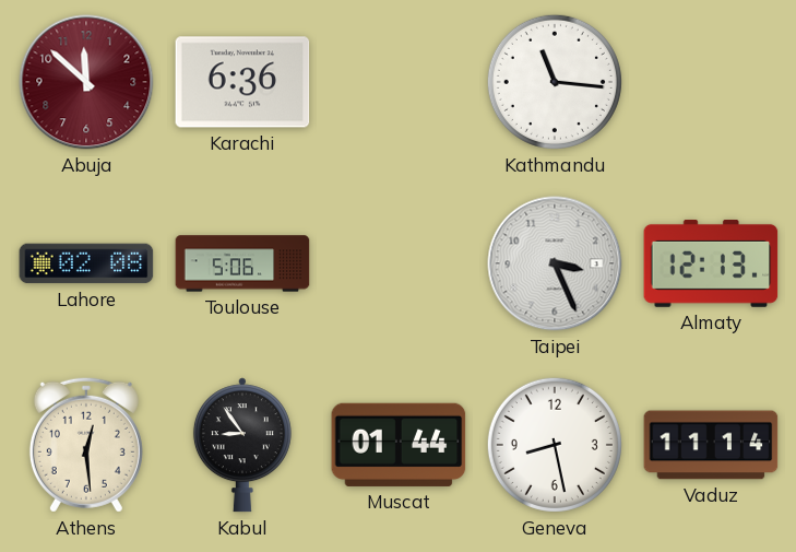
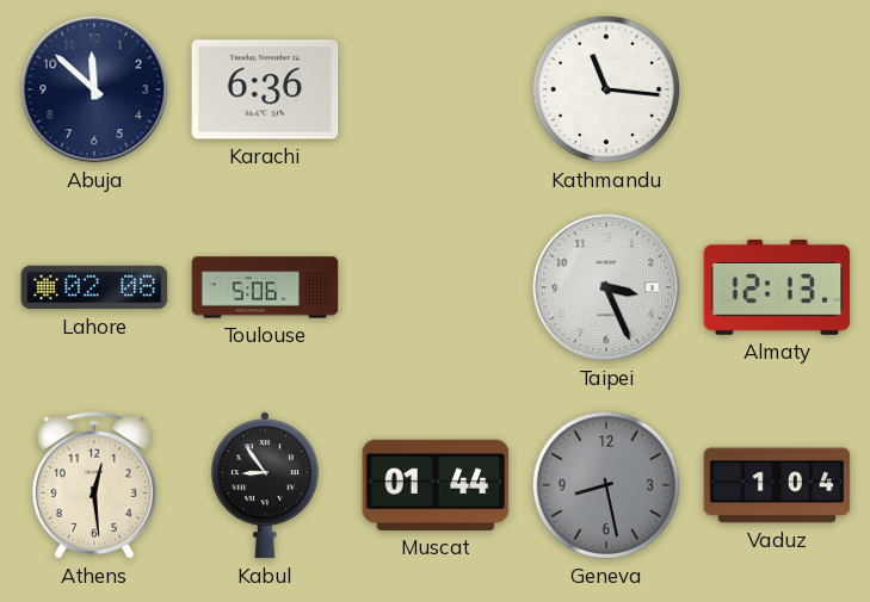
Abuja dial: burgundy -> navy
Geneva dial: white -> grey
Vaduz: 11:14 -> 1:04
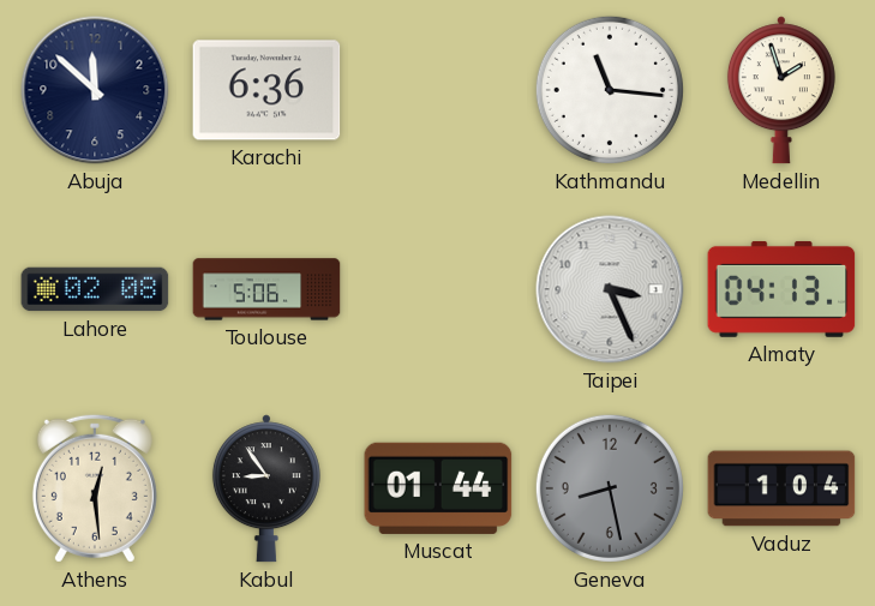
Medellin: none -> 1:57
Almaty: 12:13 -> 04:13
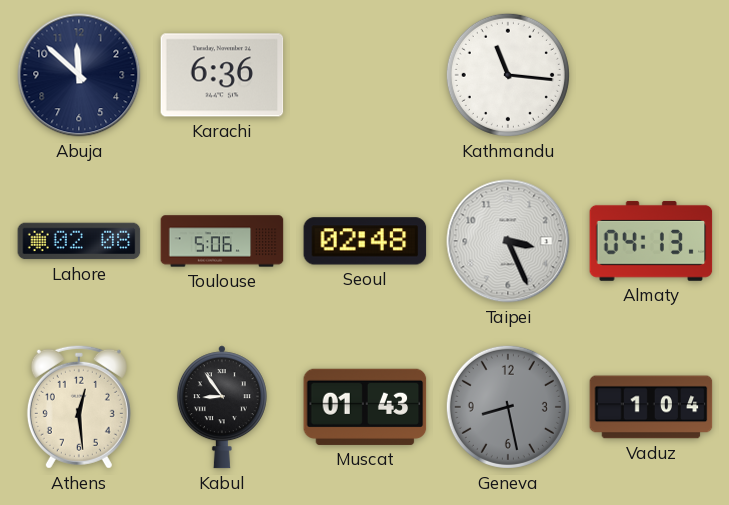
Medellin: 1:57 -> none
Seoul: none -> 02:48
Muscat: 01:44 -> 01:43
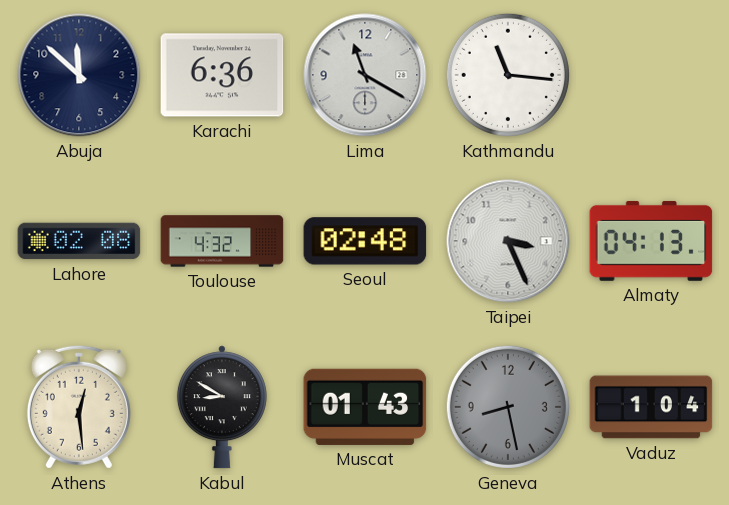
Lima: none -> 11:20
Toulouse: 5:06 -> 4:32
Kabul: 8:54 -> 8:50
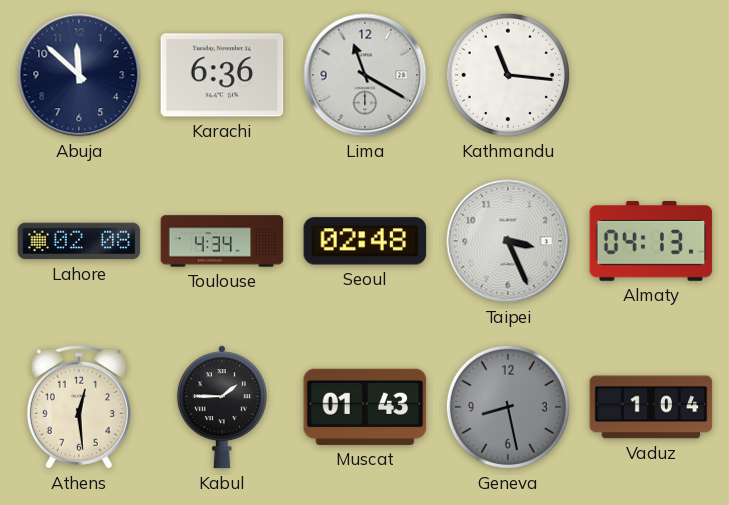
Toulouse: 4:32 -> 4:34
Kabul: 8:50 -> 1:45
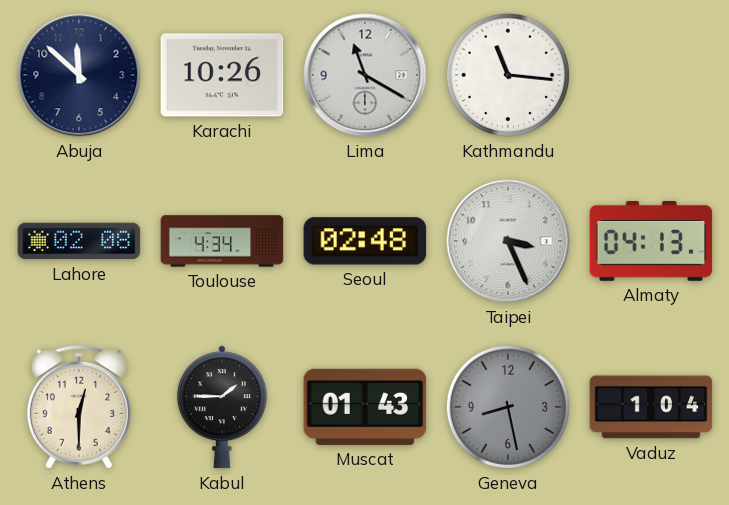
Karachi: 6:36 -> 10:26
Athens: 12:29 -> 12:30
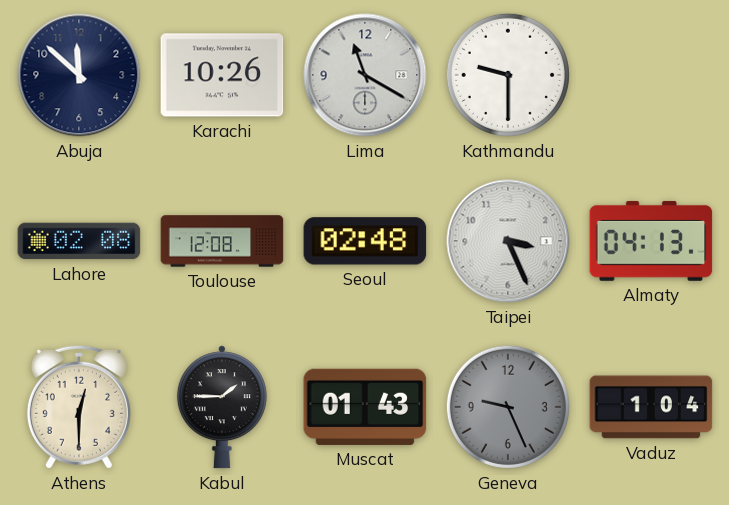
Kathmandu: 11:16 -> 9:30
Toulouse: 4:34 -> 12:08
Geneva: 8:28 -> 9:26
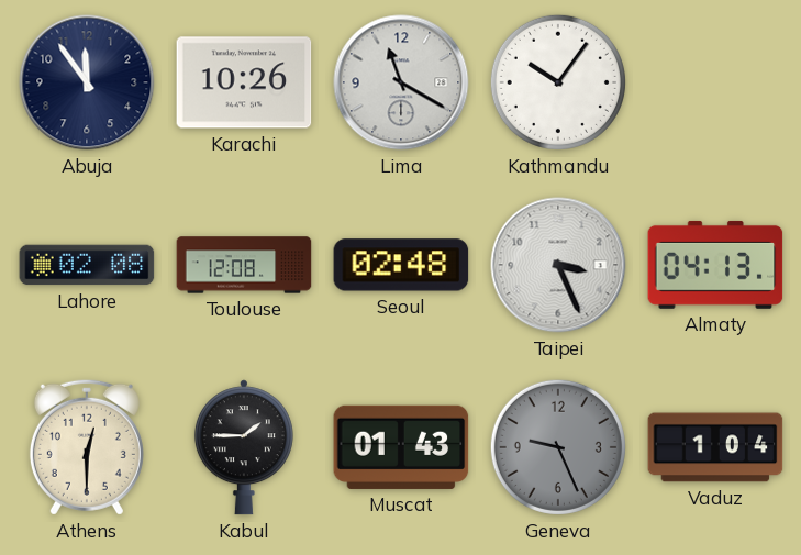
Abuja: 11:52 -> 11:54
Kathmandu: 9:30 -> 10:06
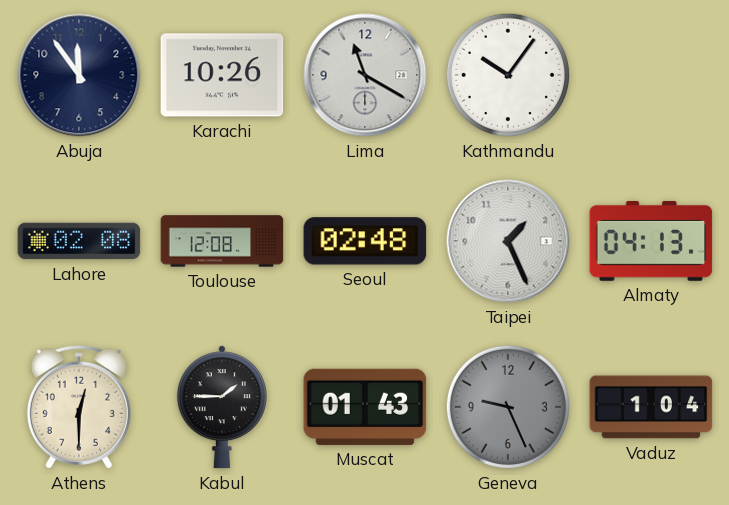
Taipei: 3:26 -> 1:26
